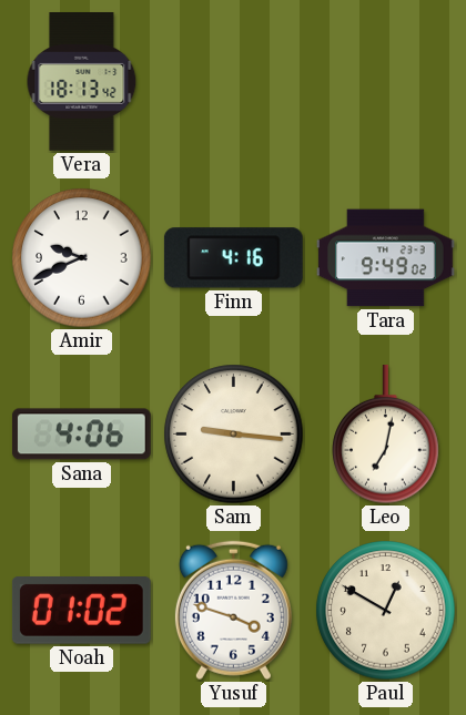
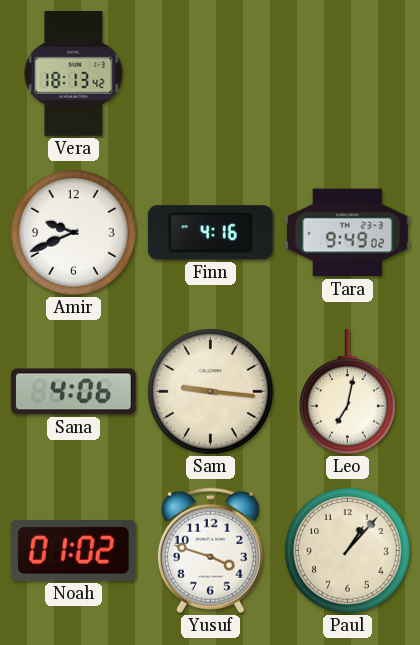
Paul: 12:50 -> 1:07
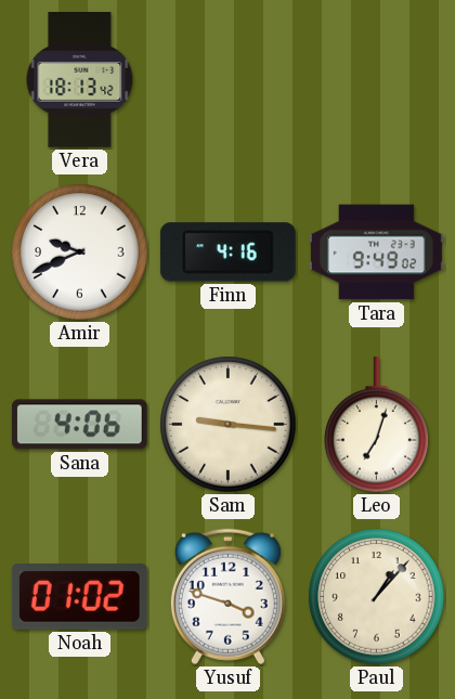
Leo: 7:02 -> 7:03
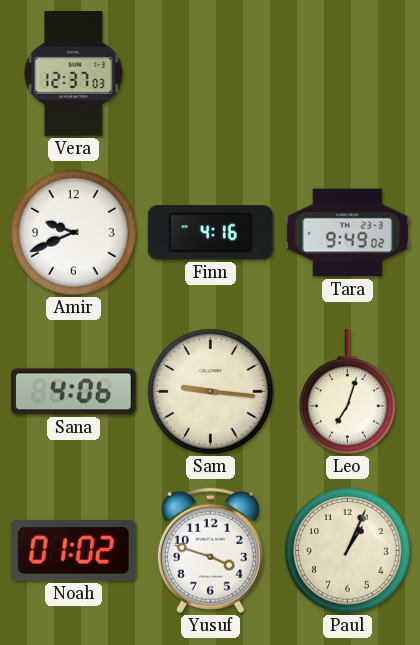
Vera: 18:13 -> 12:37
Paul: 1:07 -> 1:04
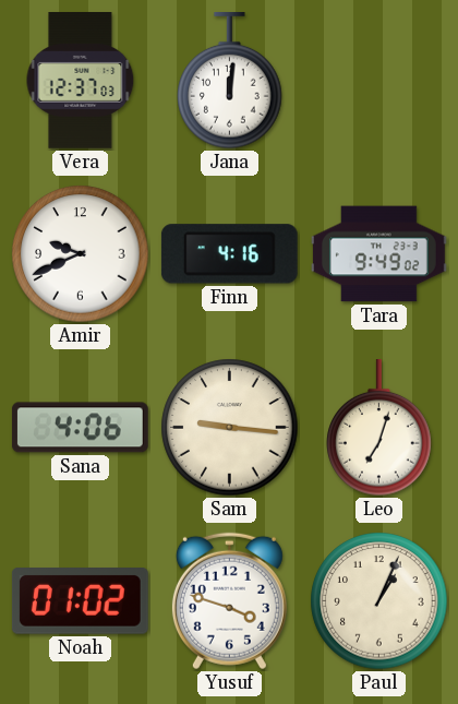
Jana: none -> 12:01
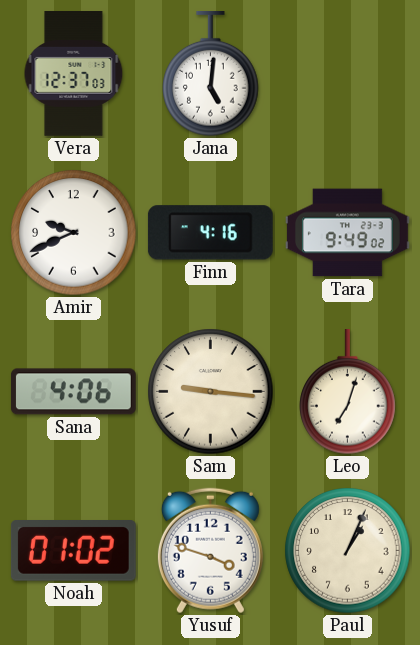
Jana: 12:01 -> 5:01
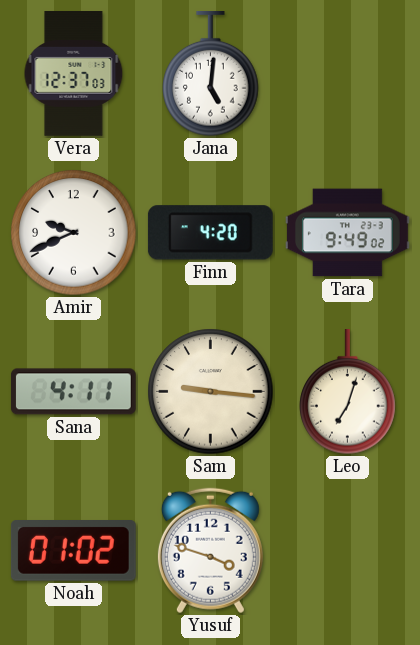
Finn: 4:16 -> 4:20
Sana: 4:06 -> 4:11
Paul: 1:04 -> none
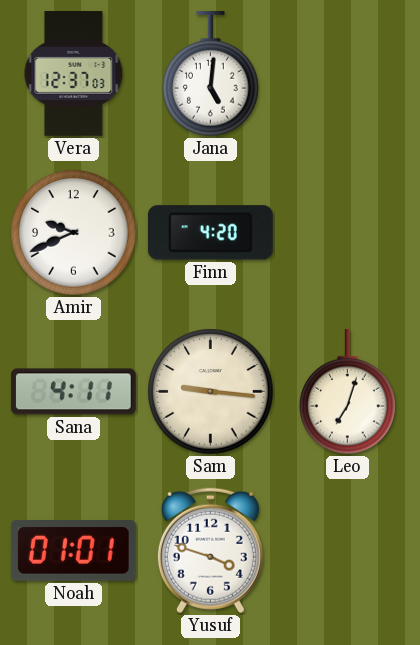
Tara: 9:49 -> none
Noah: 01:02 -> 01:01
